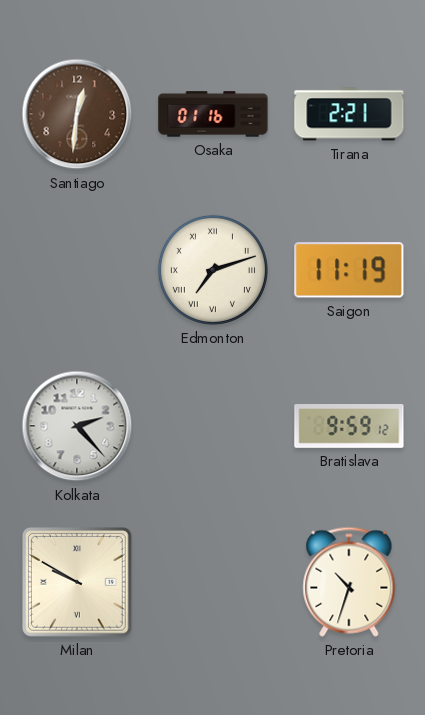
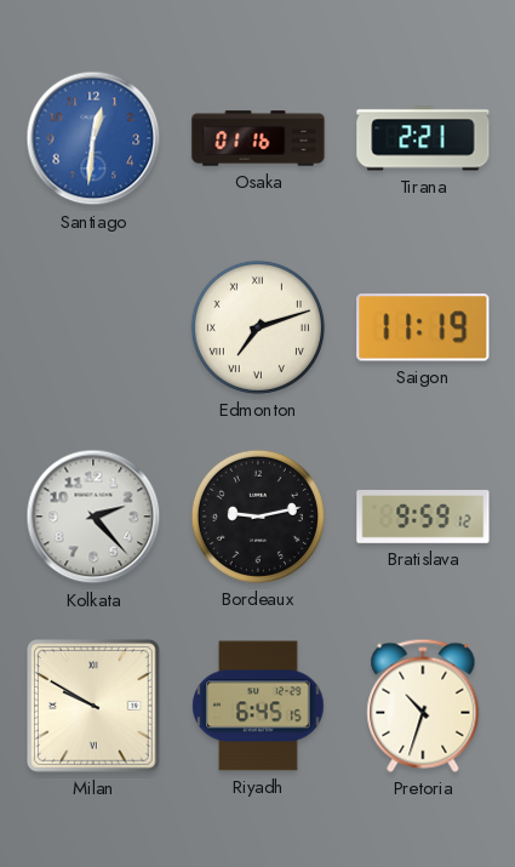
Santiago dial: brown -> blue
Bordeaux: none -> 9:13
Riyadh: none -> 6:45
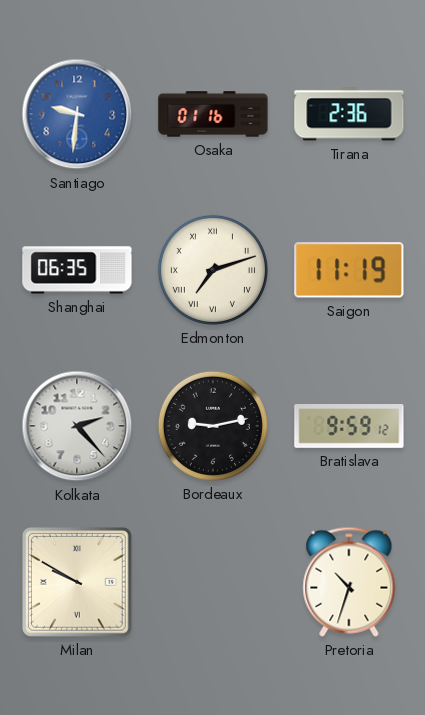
Santiago: 12:31 -> 9:31
Tirana: 2:21 -> 2:36
Shanghai: none -> 06:35
Riyadh: 6:45 -> none
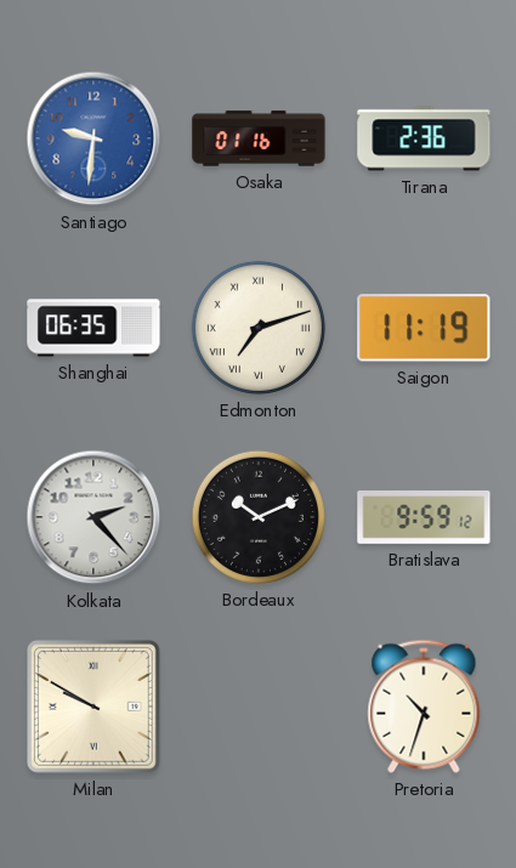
Bordeaux: 9:13 -> 10:11
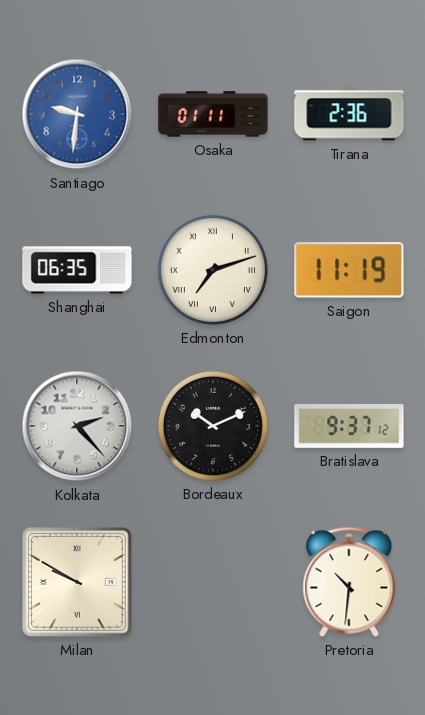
Osaka: 01:16 -> 01:11
Bratislava: 9:59 -> 9:37
Pretoria: 10:33 -> 10:31
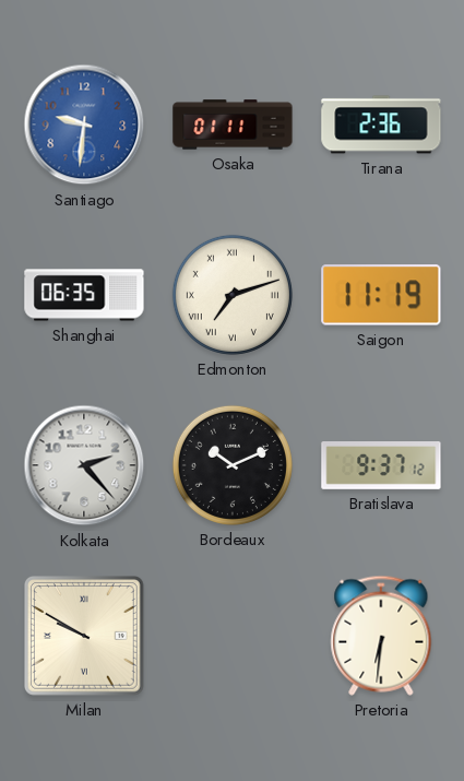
Pretoria: 10:31 -> 6:31
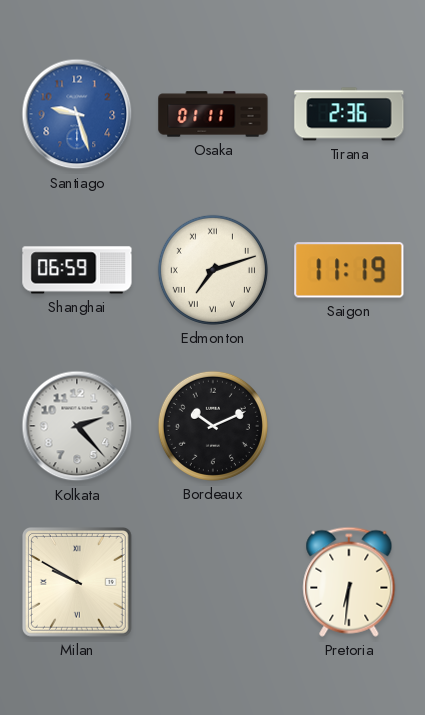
Santiago: 9:31 -> 9:27
Shanghai: 06:35 -> 06:59
Bratislava: 9:37 -> none
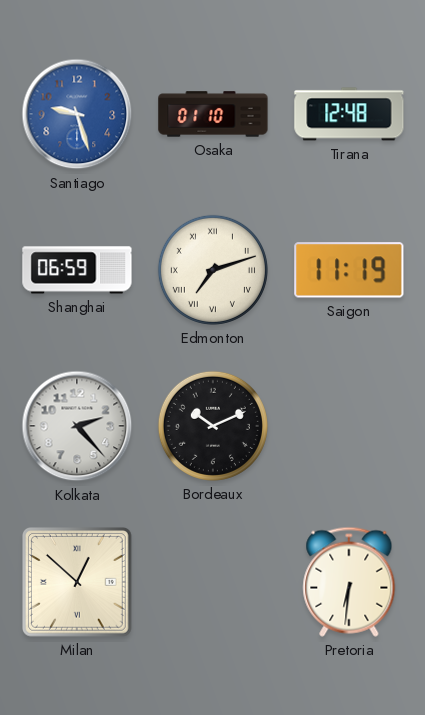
Osaka: 01:11 -> 01:10
Tirana: 2:36 -> 12:48
Milan: 9:50 -> 12:52
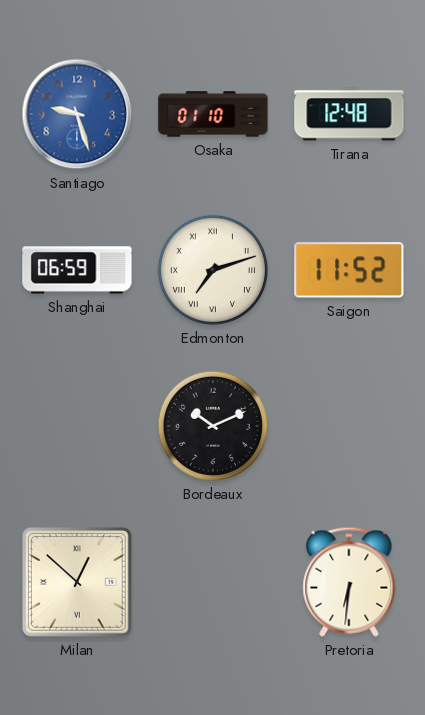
Saigon: 11:19 -> 11:52
Kolkata: 2:23 -> none
